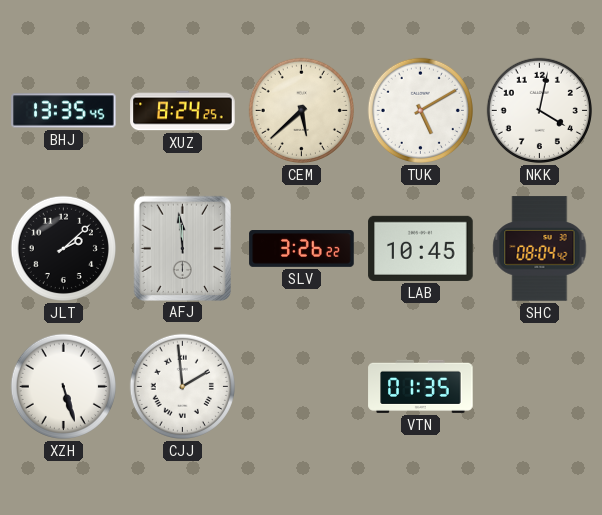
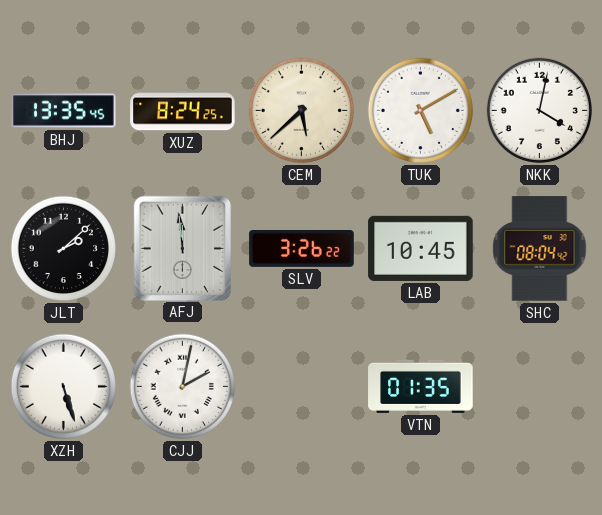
CJJ: 1:59 -> 2:02
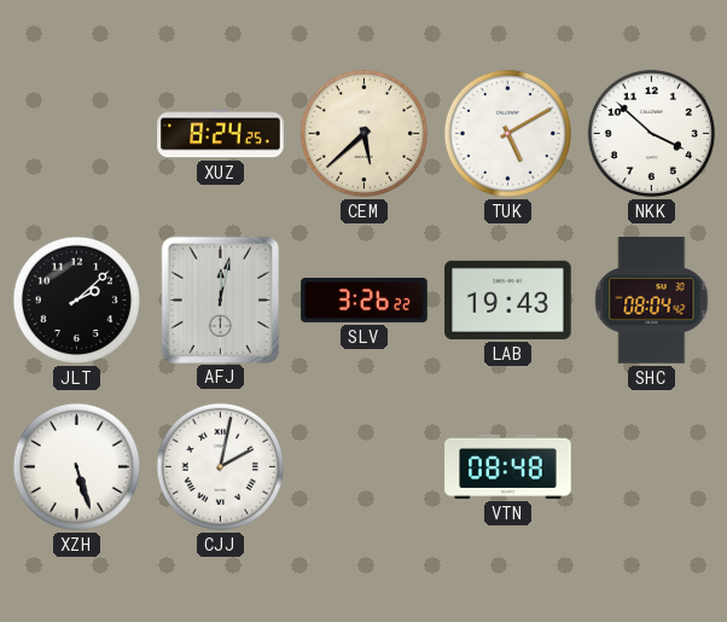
BHJ: 13:35 -> none
NKK: 4:02 -> 3:52
AFJ: 11:59 -> 12:02
LAB: 10:45 -> 19:43
VTN: 01:35 -> 08:48
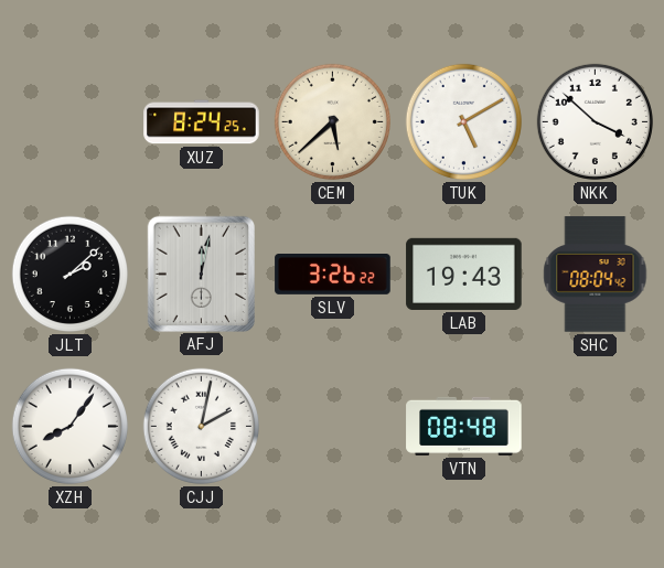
XZH: 5:27 -> 8:06
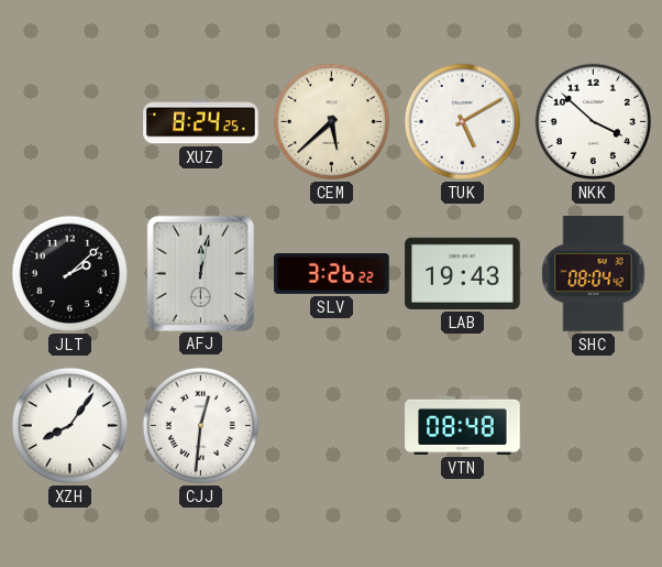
CJJ: 2:02 -> 12:31
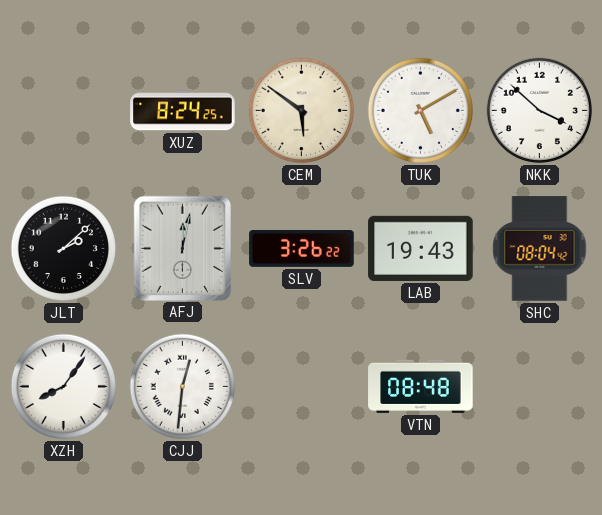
CEM: 5:38 -> 5:51
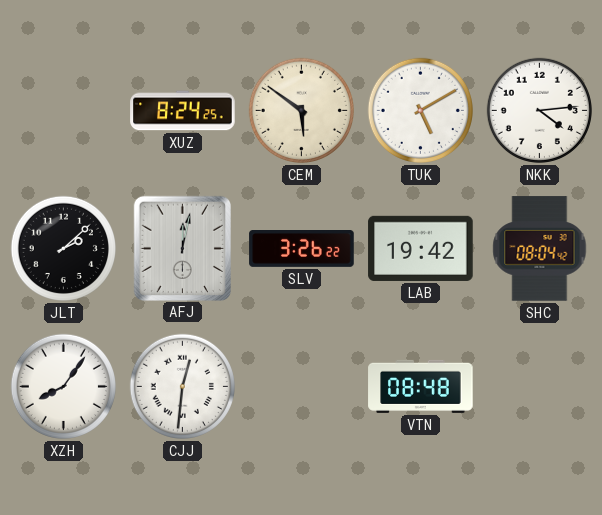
NKK: 3:52 -> 4:14
LAB: 19:43 -> 19:42
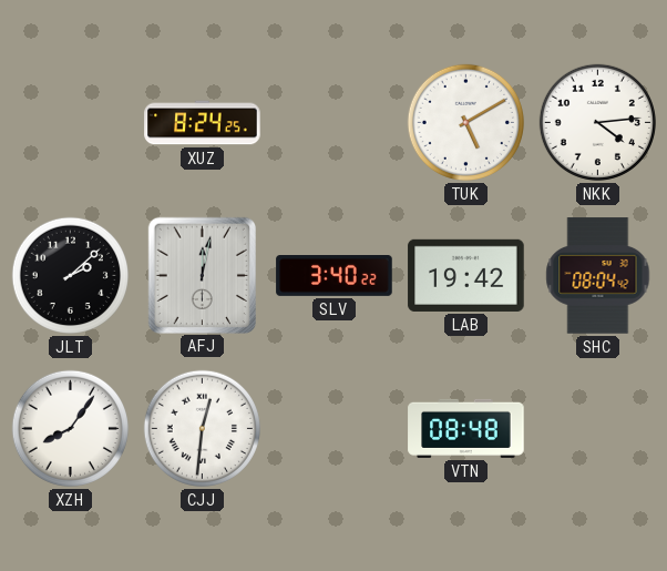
CEM: 5:51 -> none
SLV: 3:26 -> 3:40
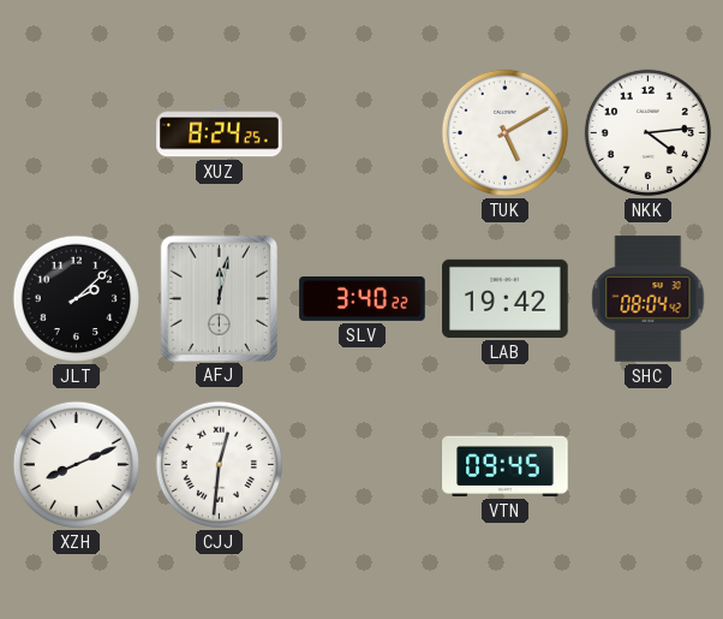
XZH: 8:06 -> 8:11
VTN: 08:48 -> 09:45
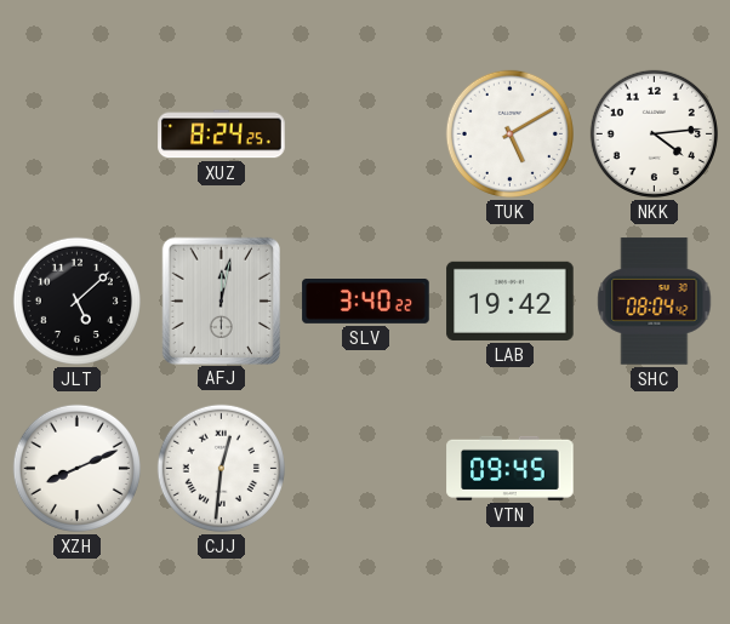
JLT: 2:08 -> 5:08
